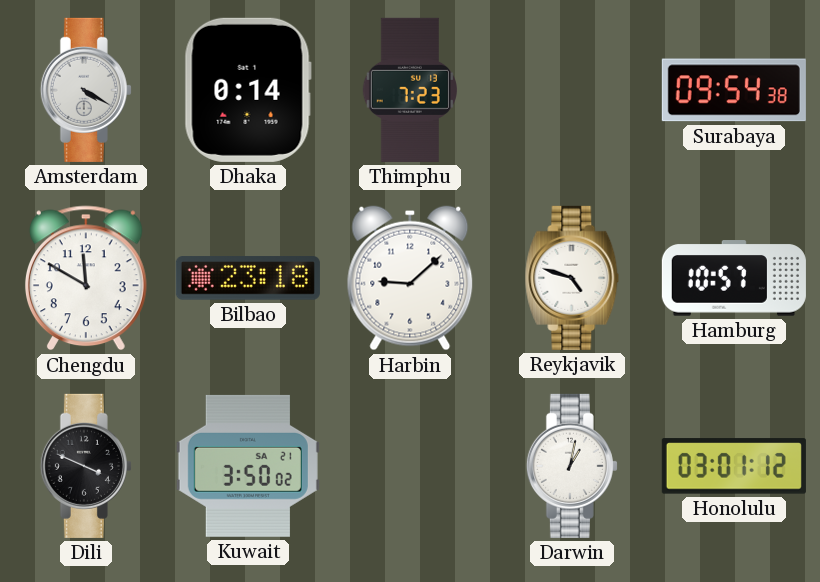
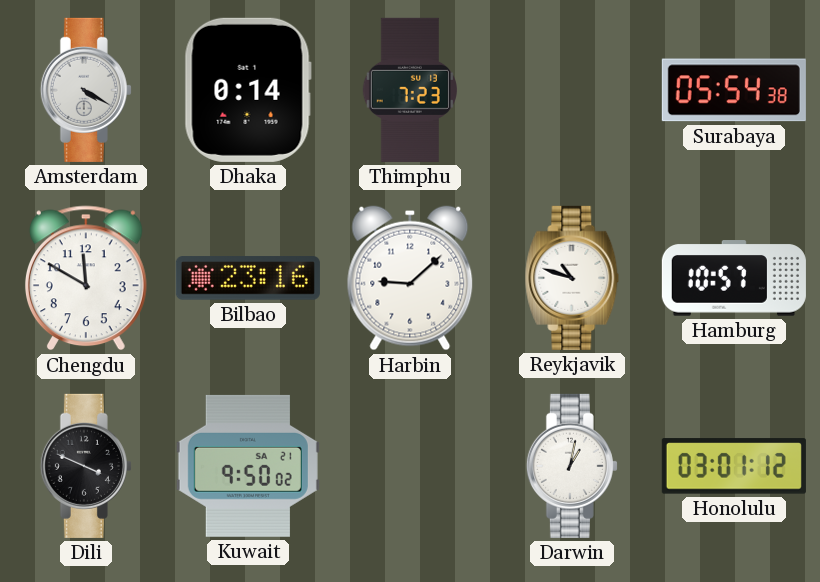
Surabaya: 09:54 -> 05:54
Bilbao: 23:18 -> 23:16
Reykjavik: 4:48 -> 10:48
Kuwait: 3:50 -> 9:50
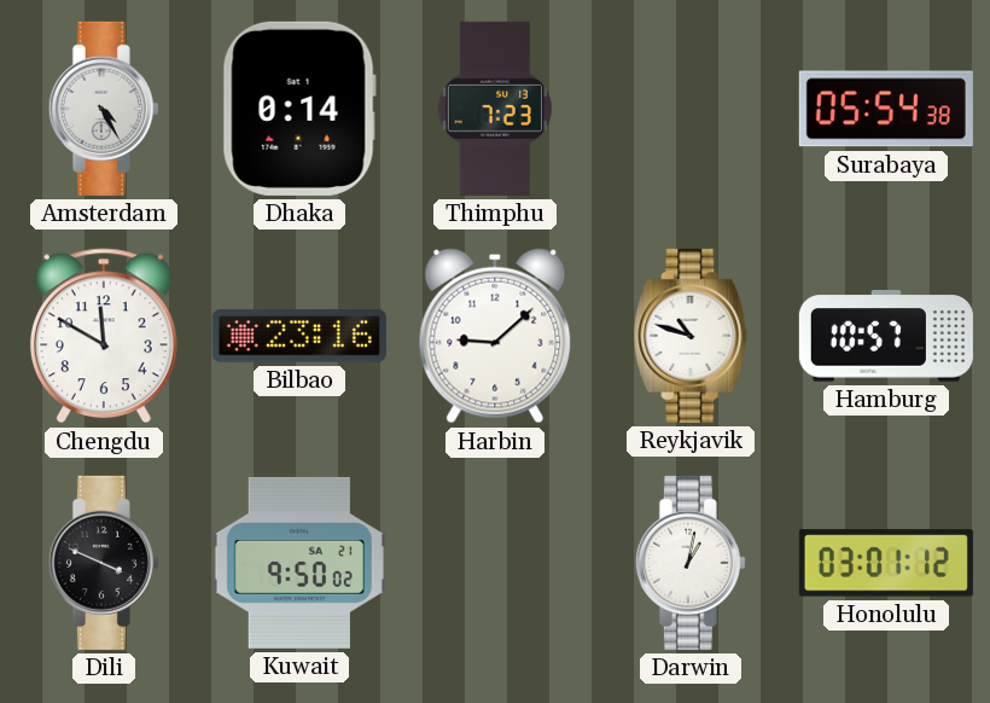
Amsterdam: 4:20 -> 4:25
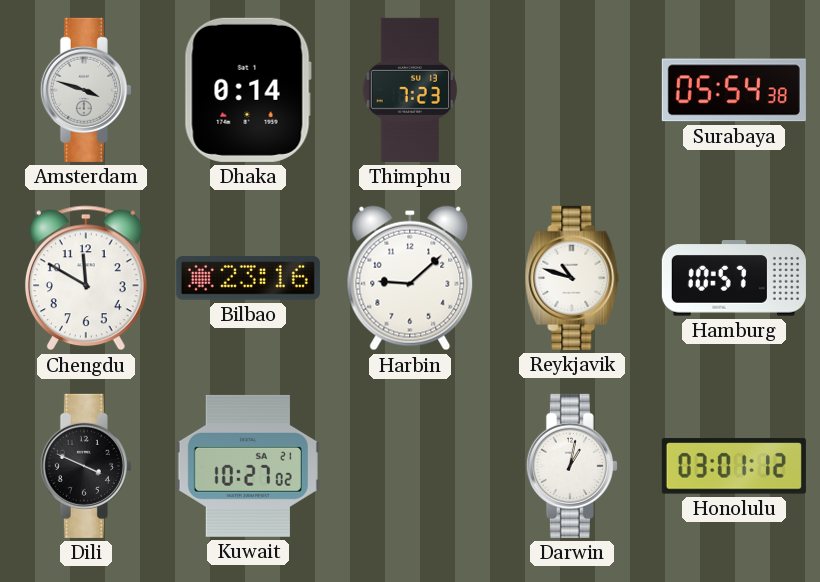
Amsterdam: 4:25 -> 3:48
Kuwait: 9:50 -> 10:27
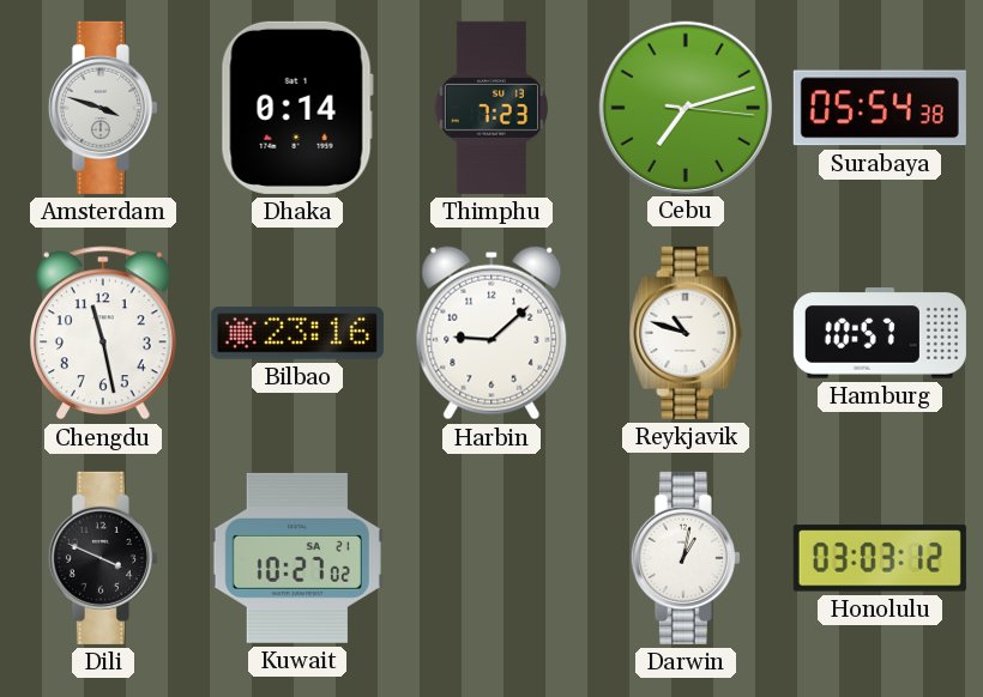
Cebu: none -> 7:12
Chengdu: 11:50 -> 11:28
Honolulu: 03:01 -> 03:03
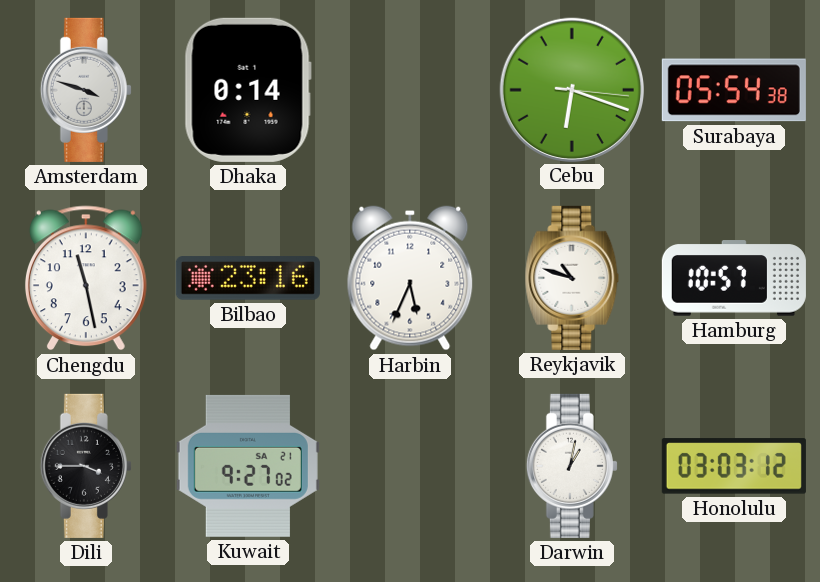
Thimphu: 7:23 -> none
Cebu: 7:12 -> 6:18
Harbin: 9:08 -> 5:34
Dili: 3:49 -> 3:45
Kuwait: 10:27 -> 9:27
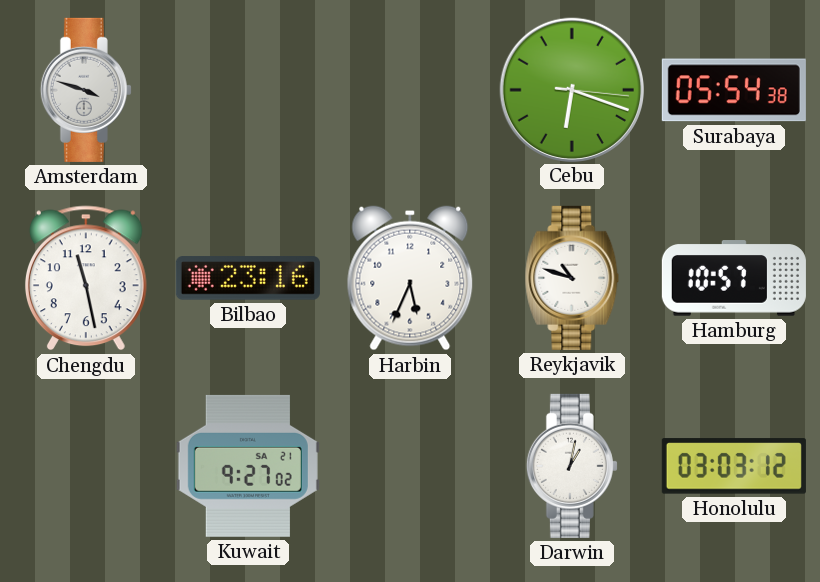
Dhaka: 0:14 -> none
Dili: 3:45 -> none
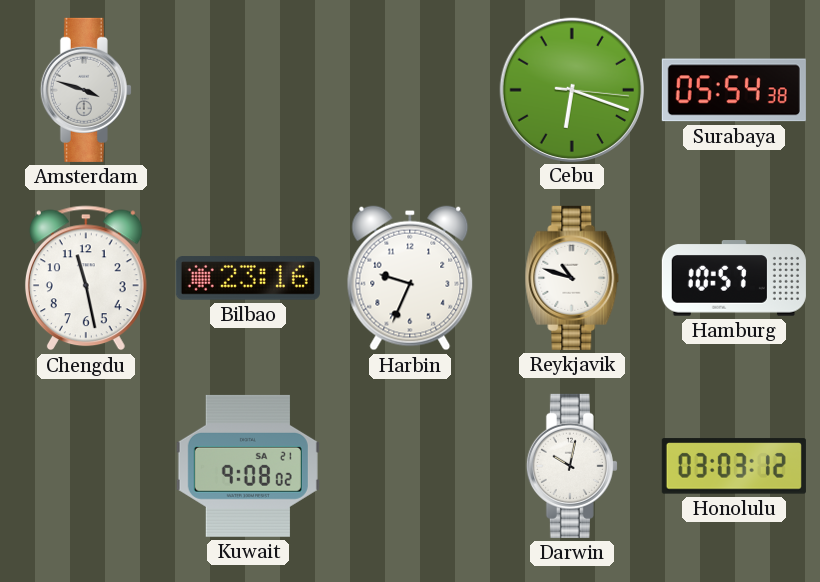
Harbin: 5:34 -> 9:34
Kuwait: 9:27 -> 9:08
Darwin: 1:02 -> 10:02
